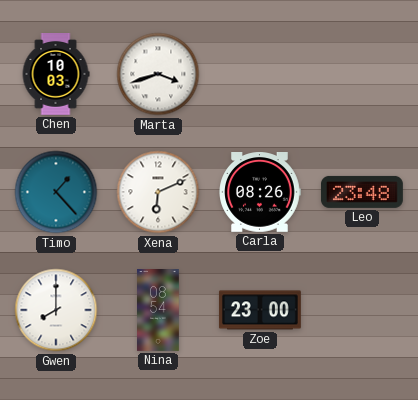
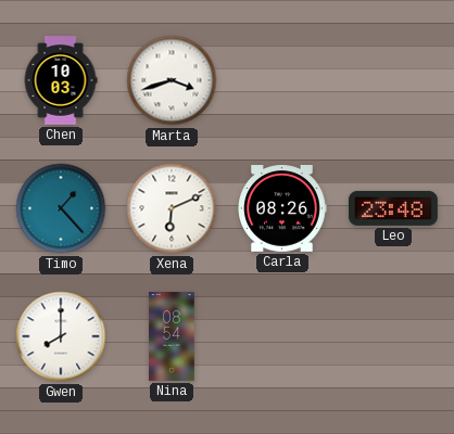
Zoe: 23:00 -> none
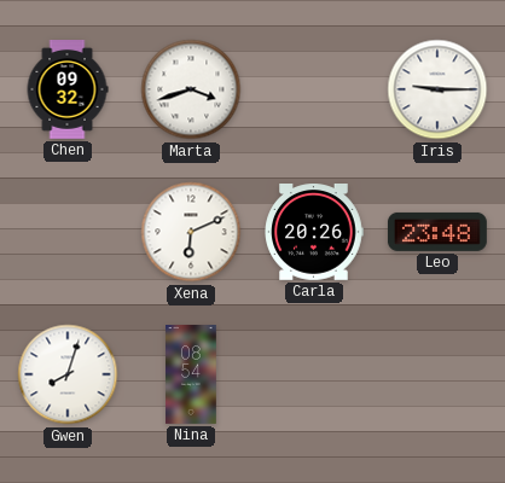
Chen: 10:03 -> 09:32
Iris: none -> 9:15
Timo: 1:23 -> none
Carla: 08:26 -> 20:26
Gwen: 8:00 -> 8:03
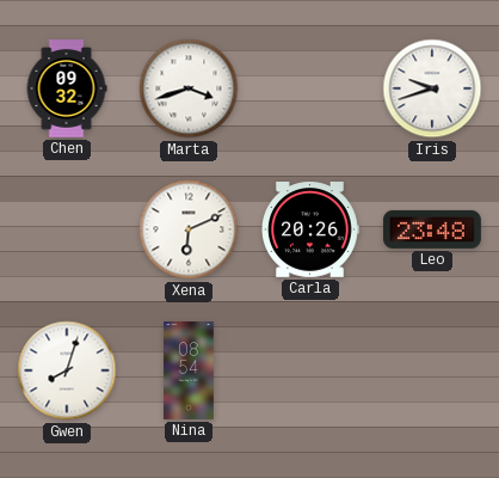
Iris: 9:15 -> 9:42
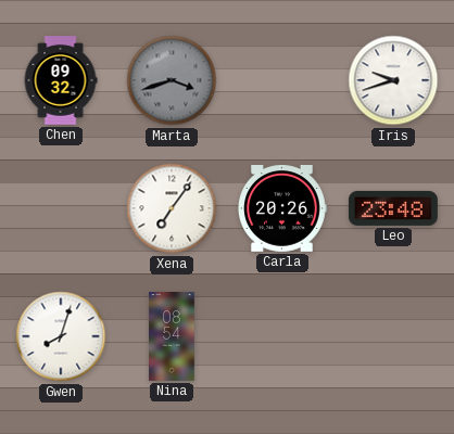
Marta dial: white -> grey
Xena: 6:11 -> 7:06
